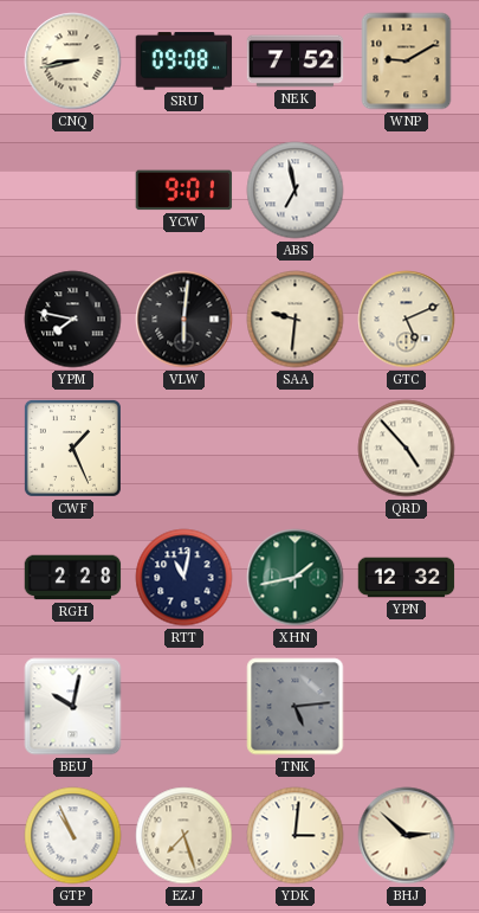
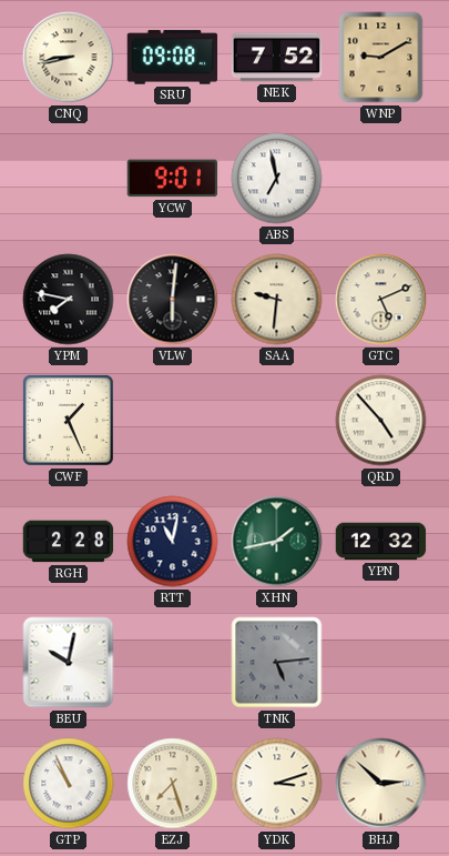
YDK: 3:01 -> 3:12
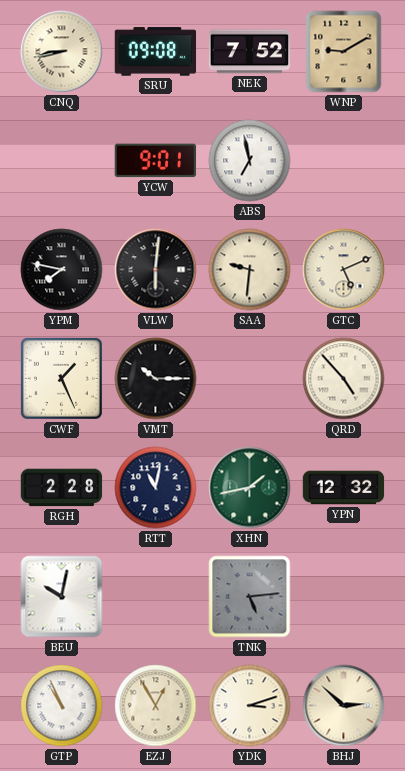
VMT: none -> 10:15
EZJ: 7:27 -> 12:55
